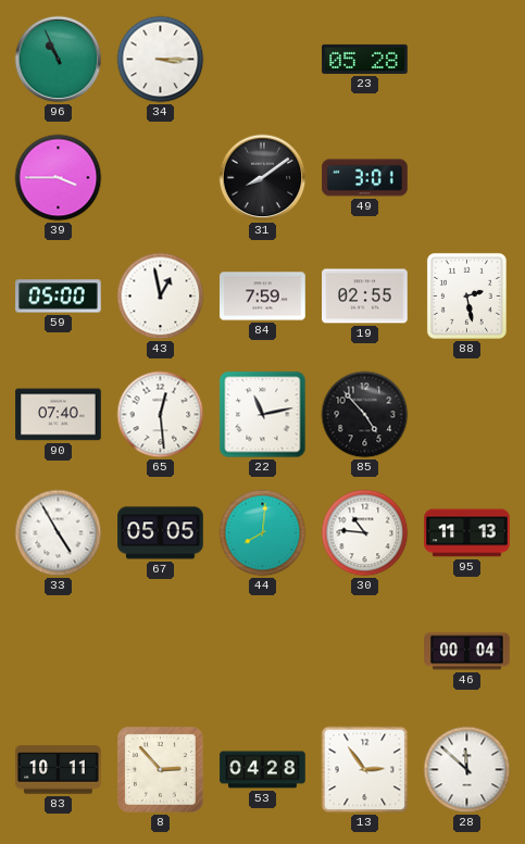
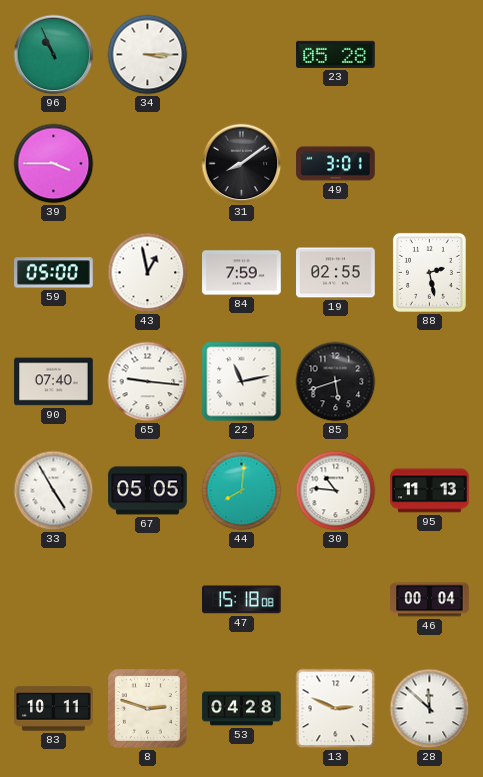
65: 12:29 -> 9:16
85: 4:53 -> 5:42
47: none -> 15:18
8: 2:53 -> 2:48
13: 2:54 -> 2:49
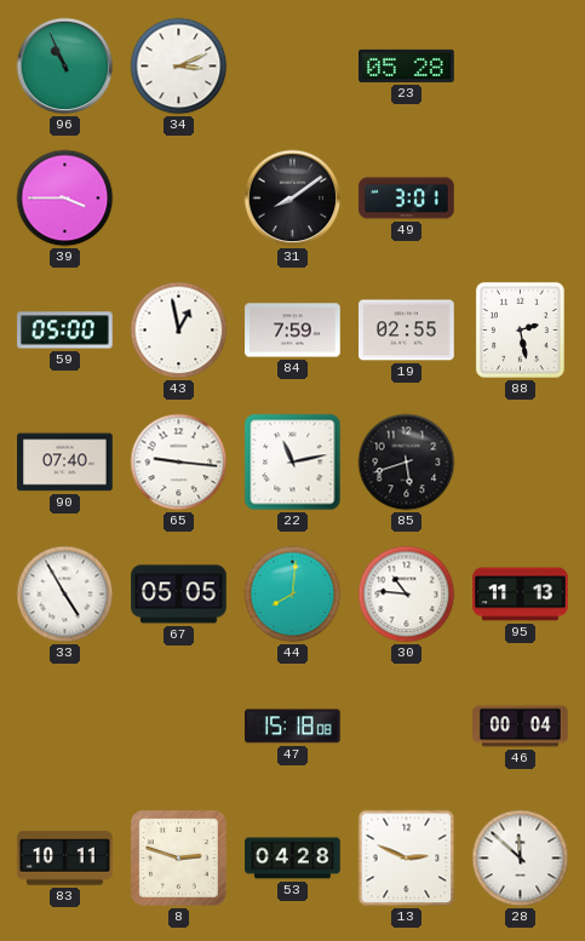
34: 3:15 -> 3:11
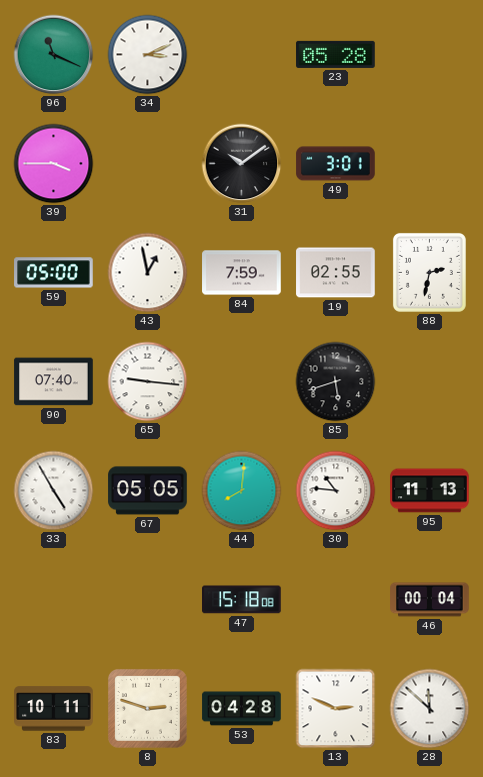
96: 10:56 -> 11:19
31: 8:09 -> 10:09
88: 2:28 -> 2:32
22: 11:13 -> none
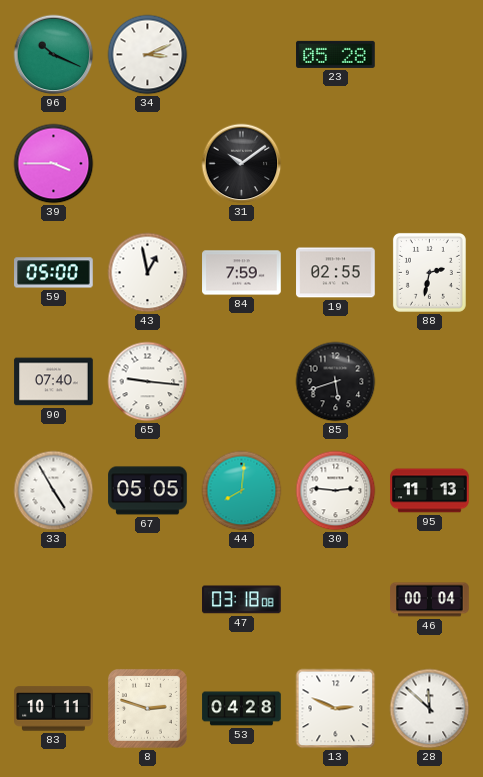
96: 11:19 -> 10:19
49: 3:01 -> none
30: 10:46 -> 2:46
47: 15:18 -> 03:18
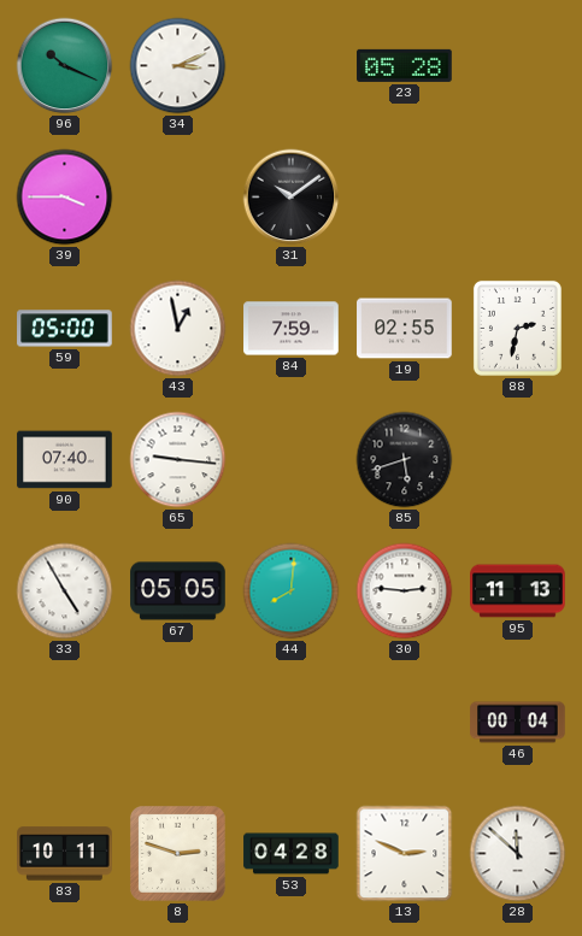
47: 03:18 -> none
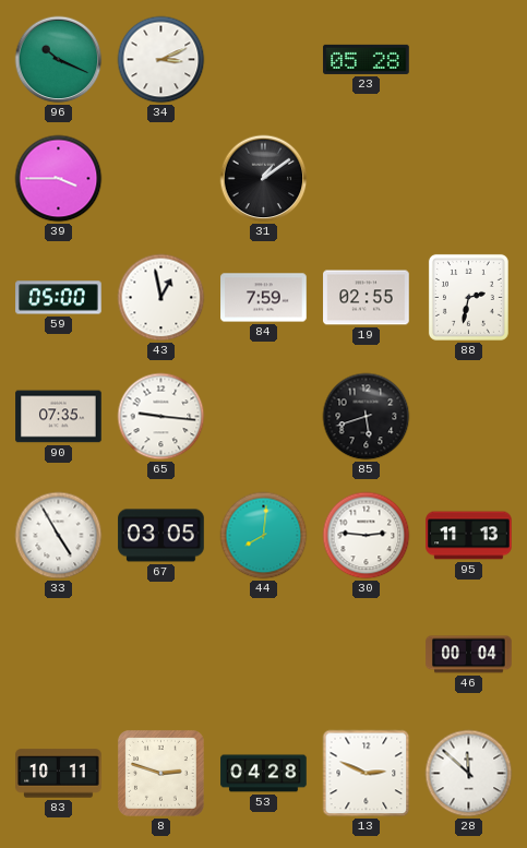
31: 10:09 -> 1:09
90: 07:40 -> 07:35
67: 05:05 -> 03:05
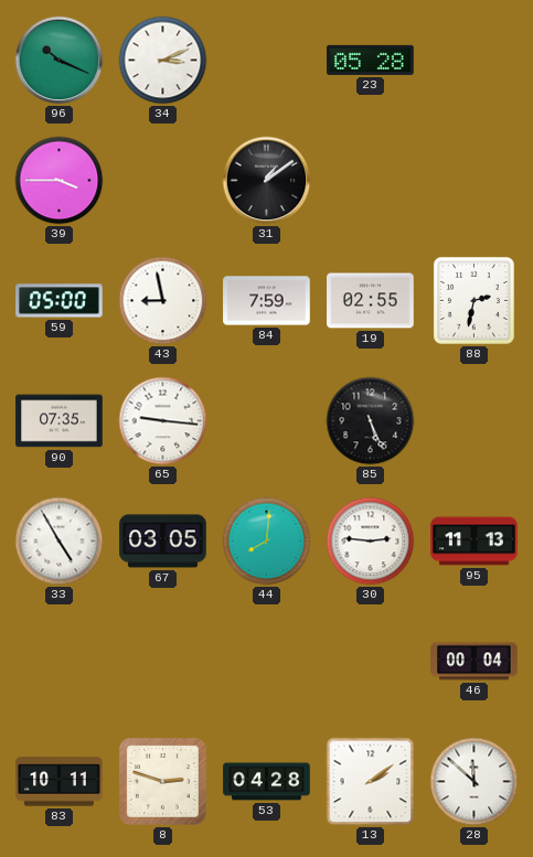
43: 12:58 -> 8:58
85: 5:42 -> 5:26
13: 2:49 -> 2:09
